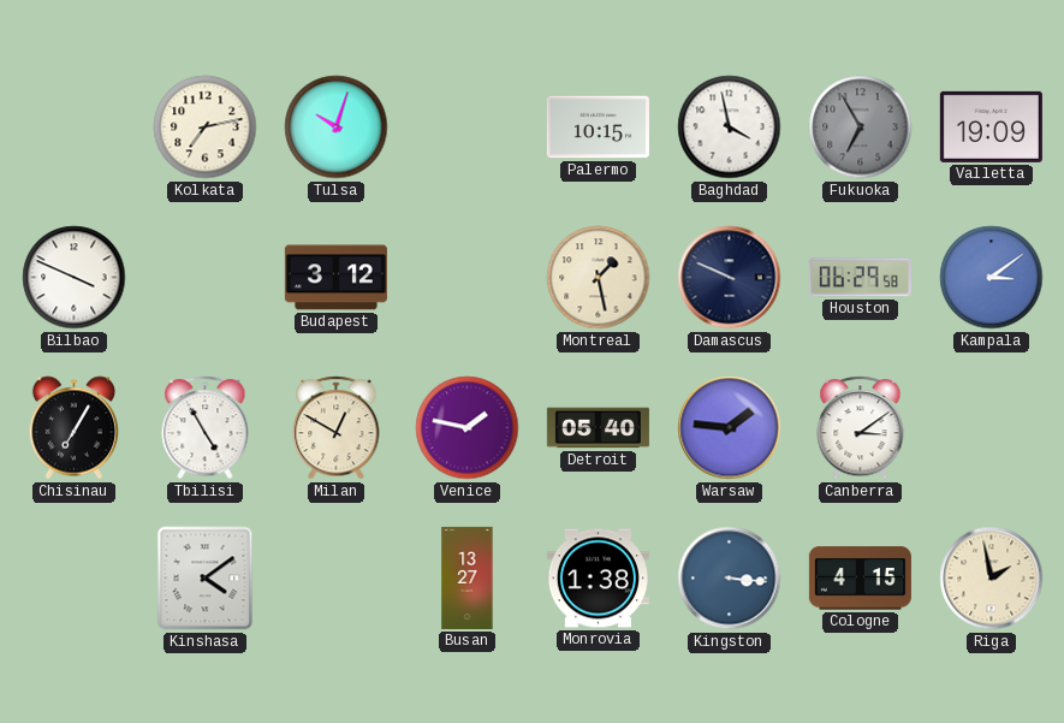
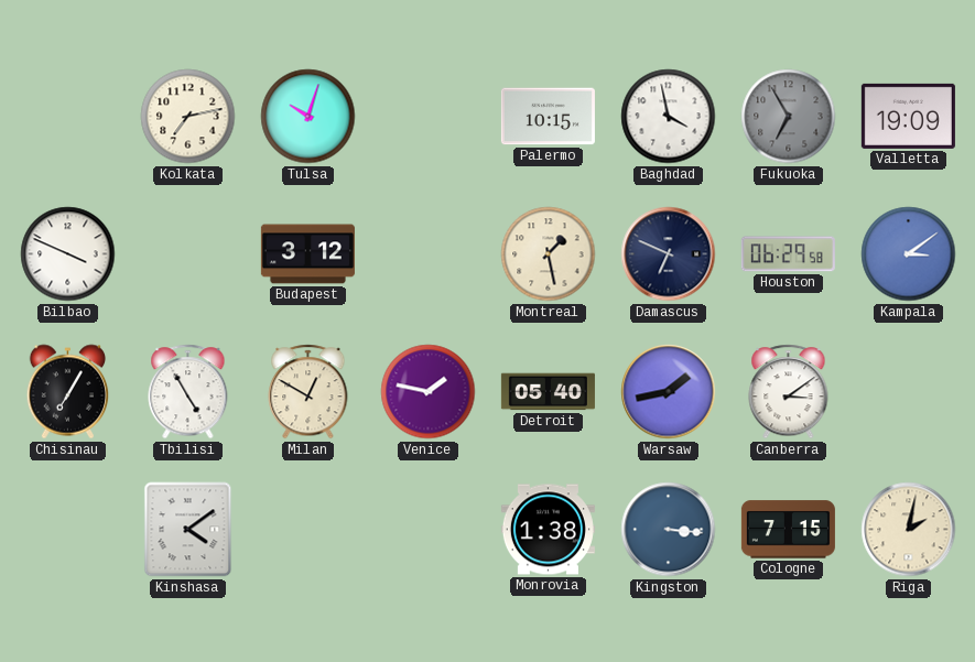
Damascus: 9:49 -> 6:49
Warsaw: 1:46 -> 1:43
Busan: 13:27 -> none
Cologne: 4:15 -> 7:15
Riga: 1:58 -> 2:02
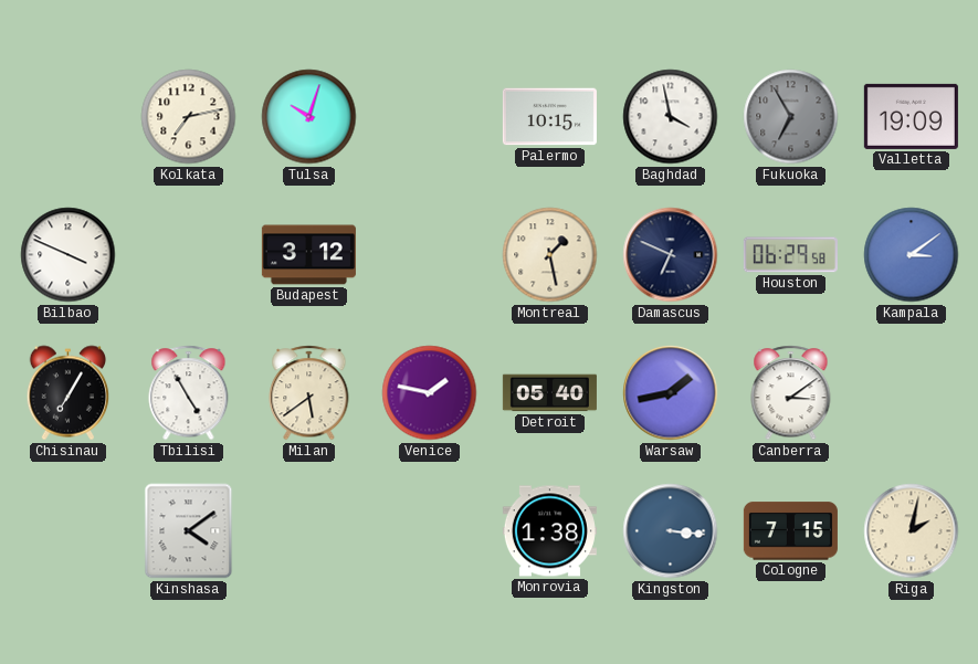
Milan: 12:50 -> 5:39
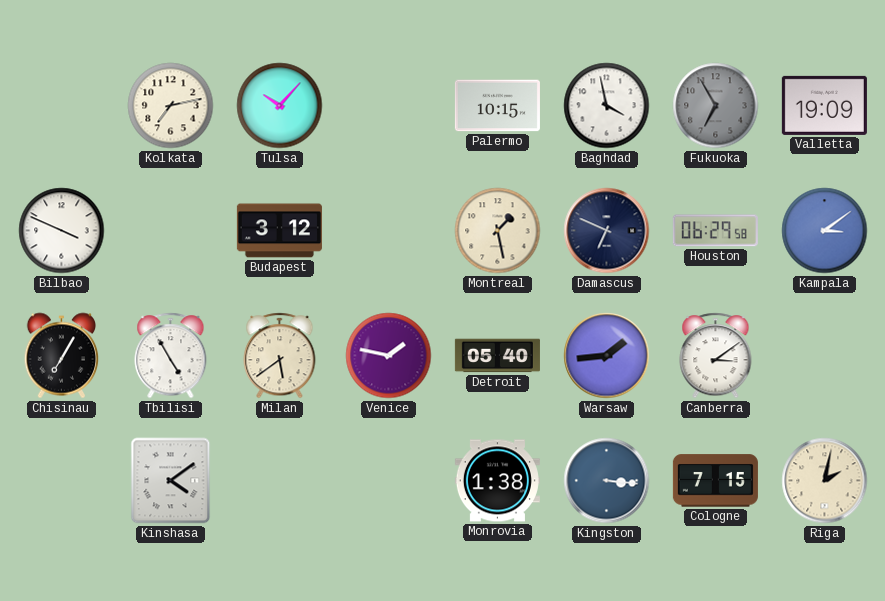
Tulsa: 10:03 -> 10:07
Warsaw: 1:43 -> 1:44
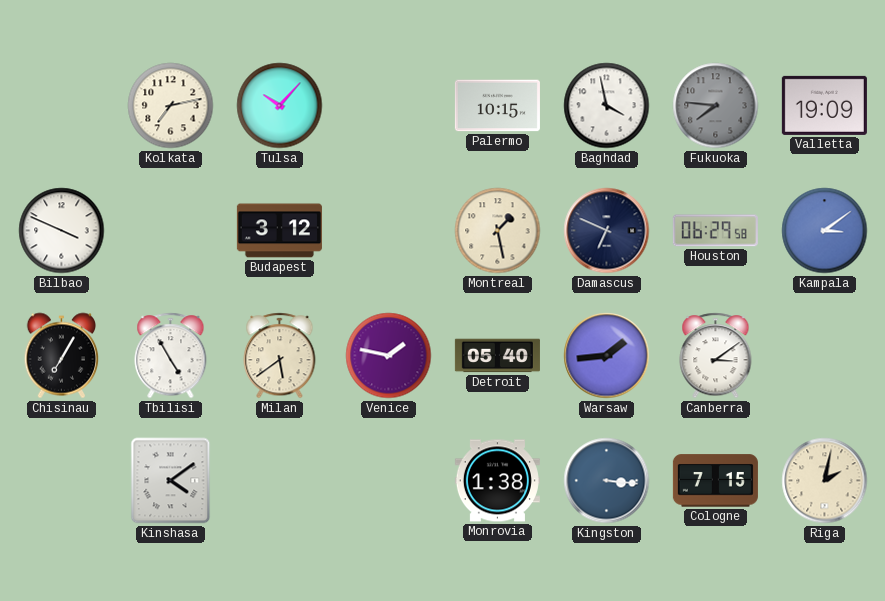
Fukuoka: 6:55 -> 7:46
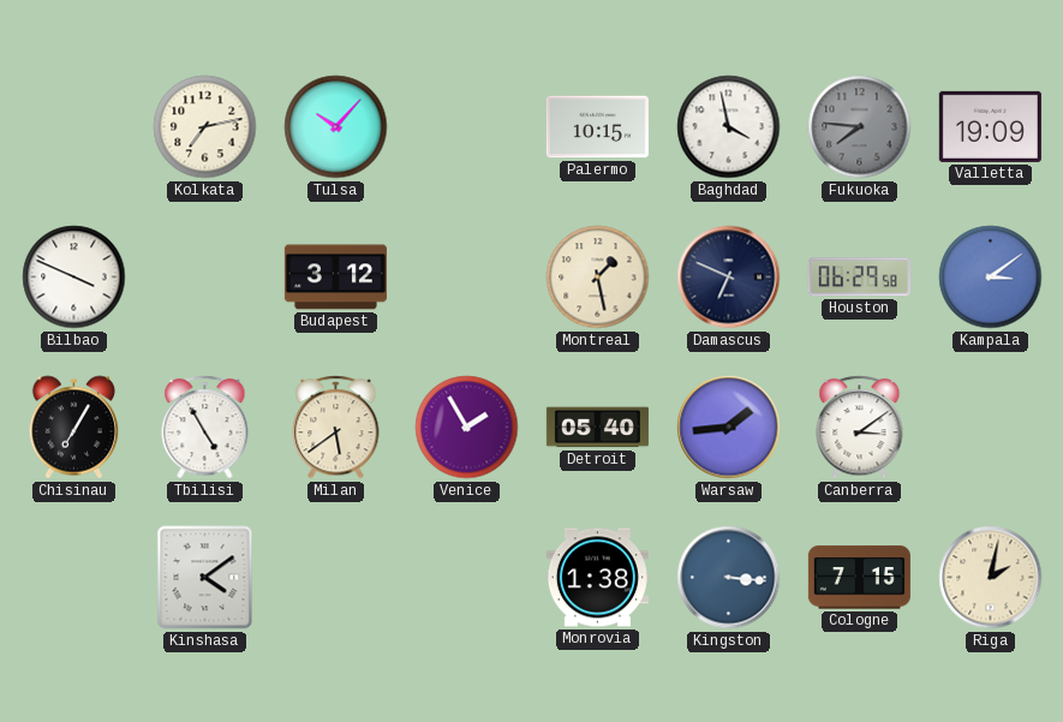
Venice: 1:47 -> 1:55
